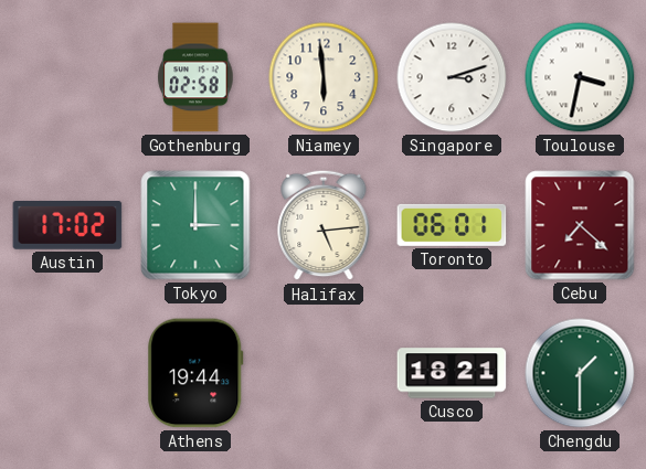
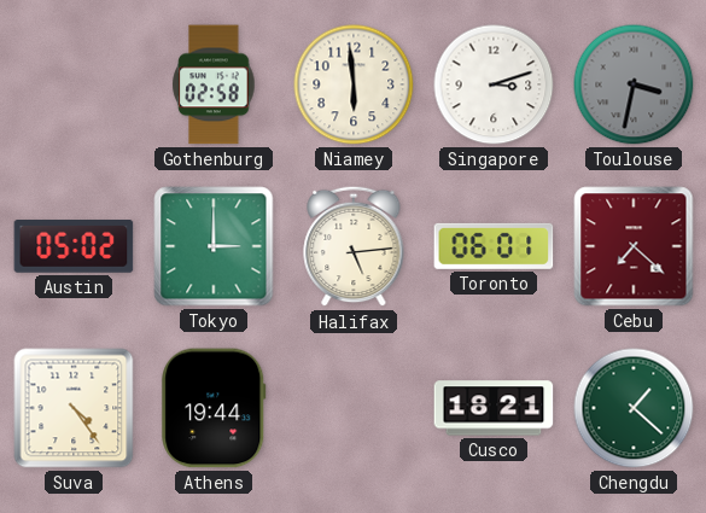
Toulouse dial: white -> grey
Austin: 17:02 -> 05:02
Suva: none -> 4:24
Chengdu: 1:30 -> 1:22
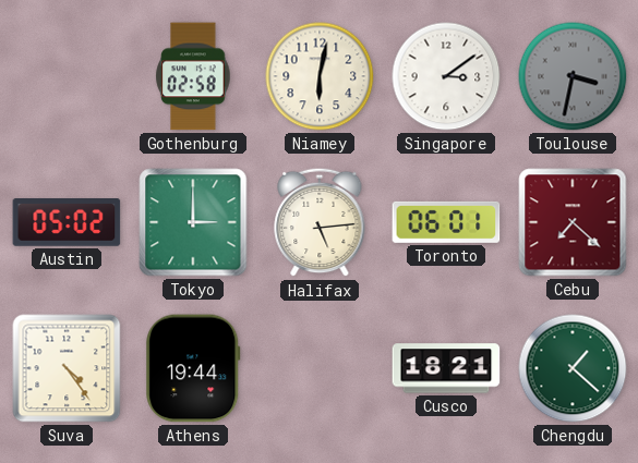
Niamey: 5:59 -> 6:02
Singapore: 3:12 -> 3:09
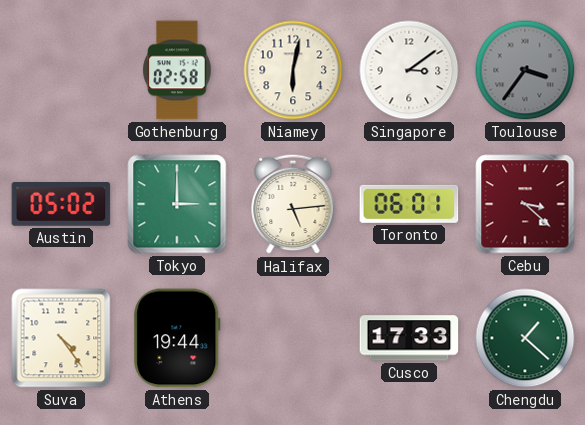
Toulouse: 3:32 -> 3:36
Cebu: 7:22 -> 3:22
Cusco: 18:21 -> 17:33
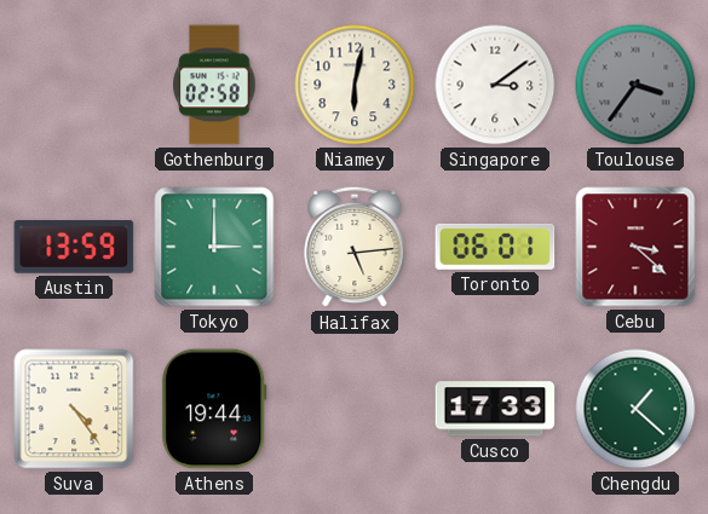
Austin: 05:02 -> 13:59
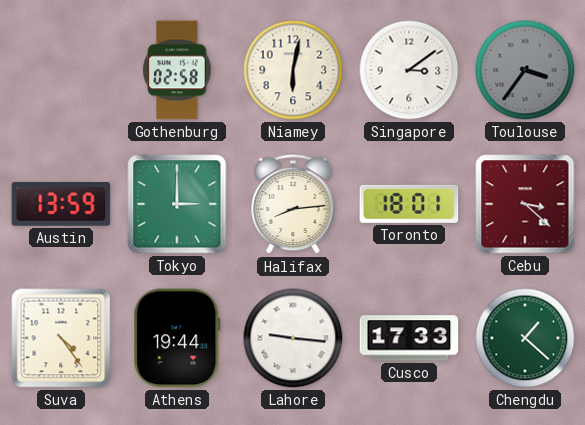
Halifax: 5:14 -> 8:14
Toronto: 06:01 -> 18:01
Lahore: none -> 9:16
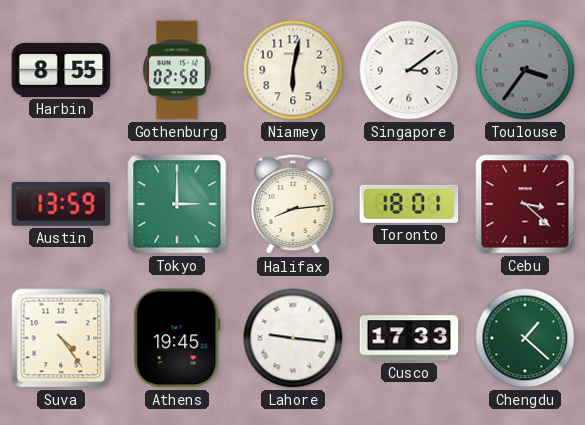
Harbin: none -> 8:55
Athens: 19:44 -> 19:45
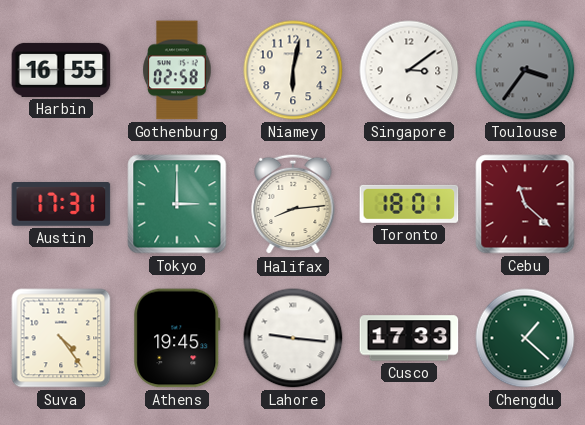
Harbin: 8:55 -> 16:55
Austin: 13:59 -> 17:31
Cebu: 3:22 -> 11:22
